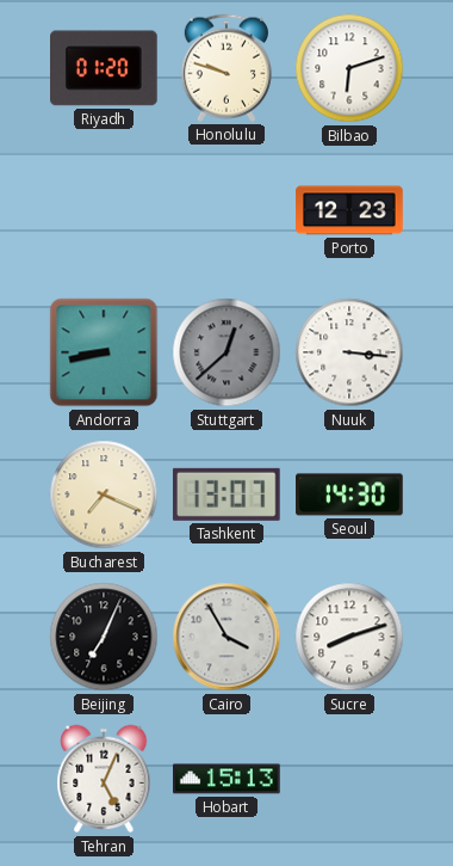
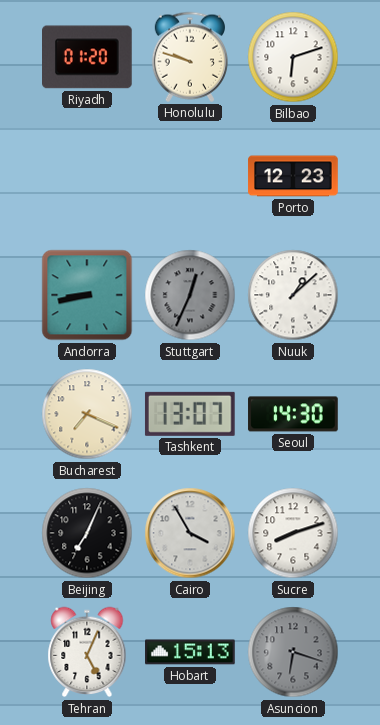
Stuttgart: 12:38 -> 12:34
Nuuk: 3:16 -> 1:08
Asuncion: none -> 6:18
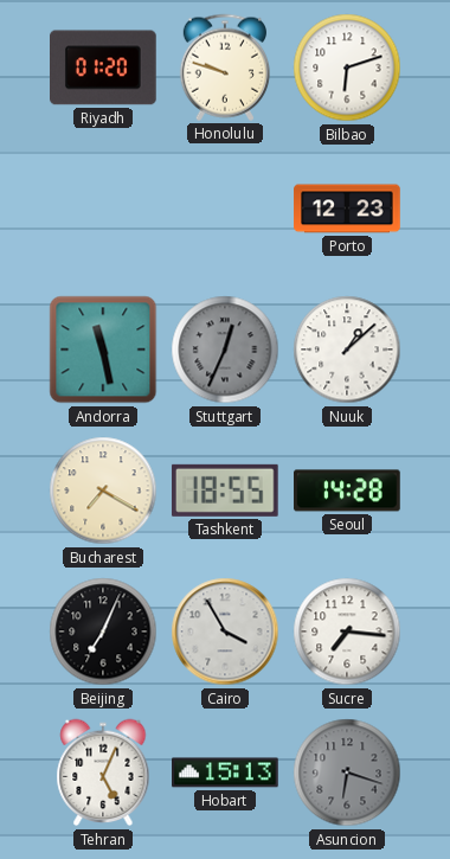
Andorra: 8:43 -> 11:28
Bucharest: 7:19 -> 7:20
Tashkent: 13:07 -> 18:55
Seoul: 14:30 -> 14:28
Sucre: 8:12 -> 7:16
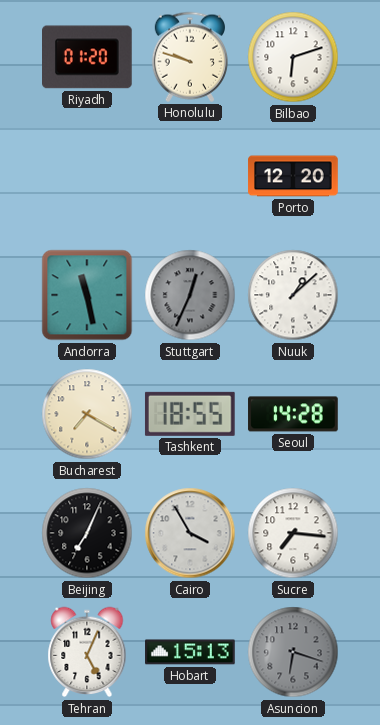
Porto: 12:23 -> 12:20
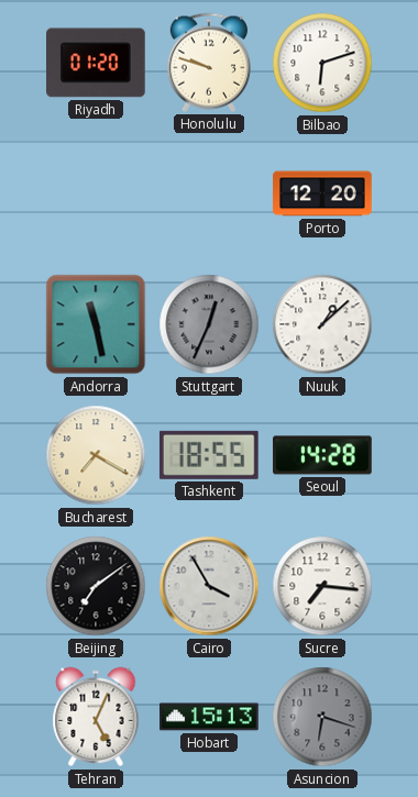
Beijing: 7:04 -> 7:09
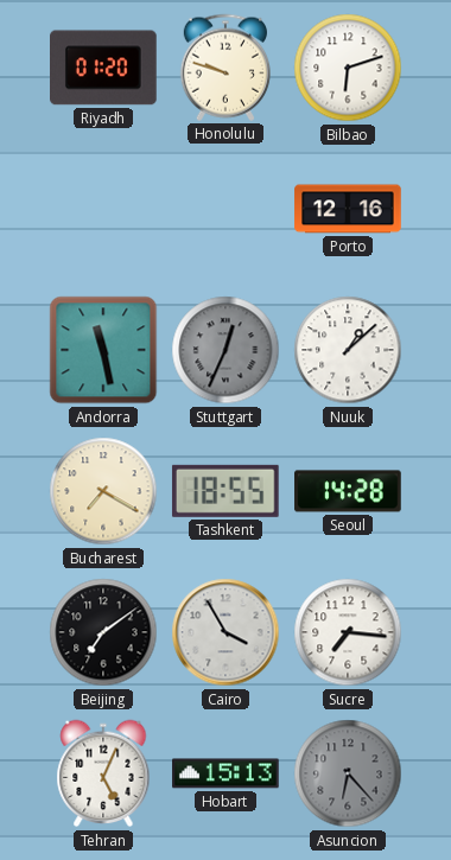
Porto: 12:20 -> 12:16
Asuncion: 6:18 -> 6:23
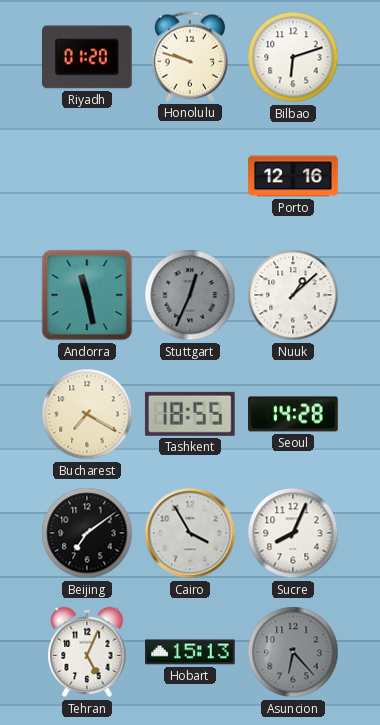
Sucre: 7:16 -> 8:04
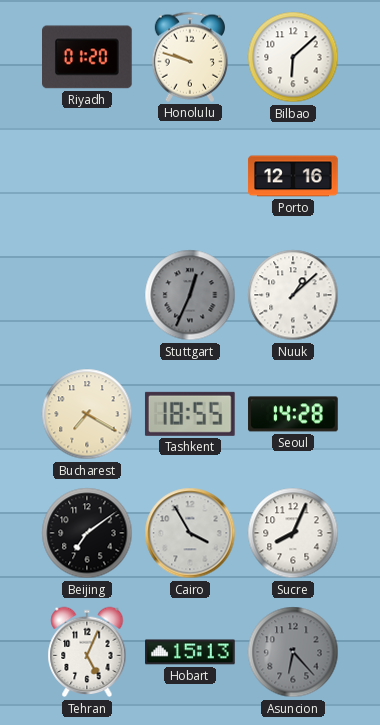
Bilbao: 6:12 -> 6:08
Andorra: 11:28 -> none
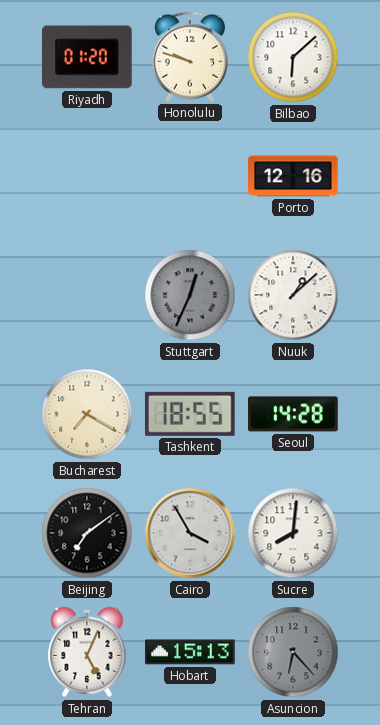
Sucre: 8:04 -> 8:01
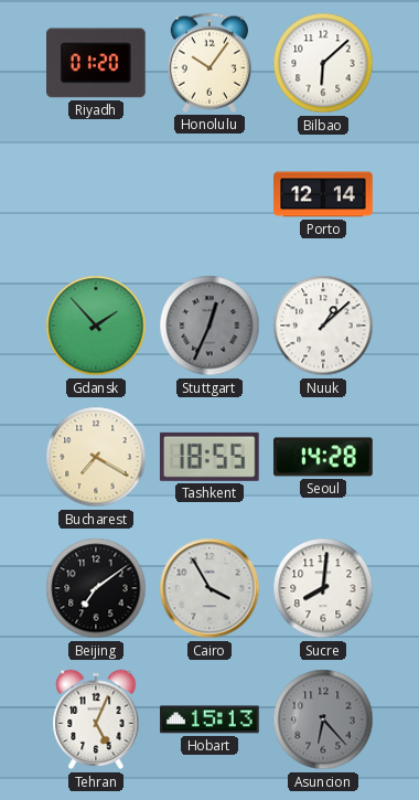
Honolulu: 9:48 -> 10:06
Porto: 12:16 -> 12:14
Gdansk: none -> 1:53
